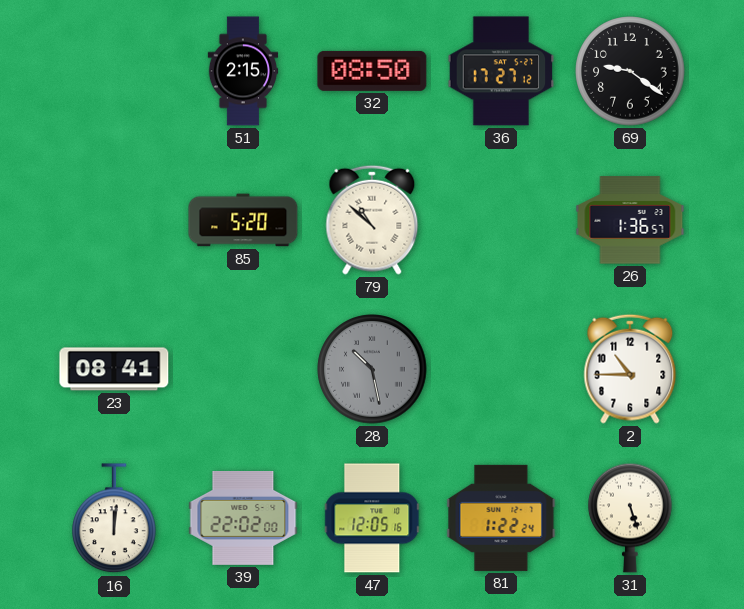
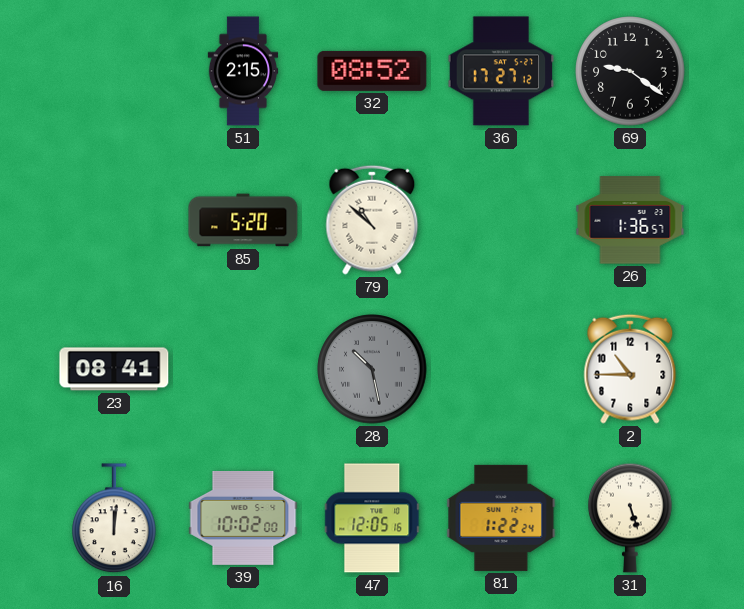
32: 08:50 -> 08:52
39: 22:02 -> 10:02
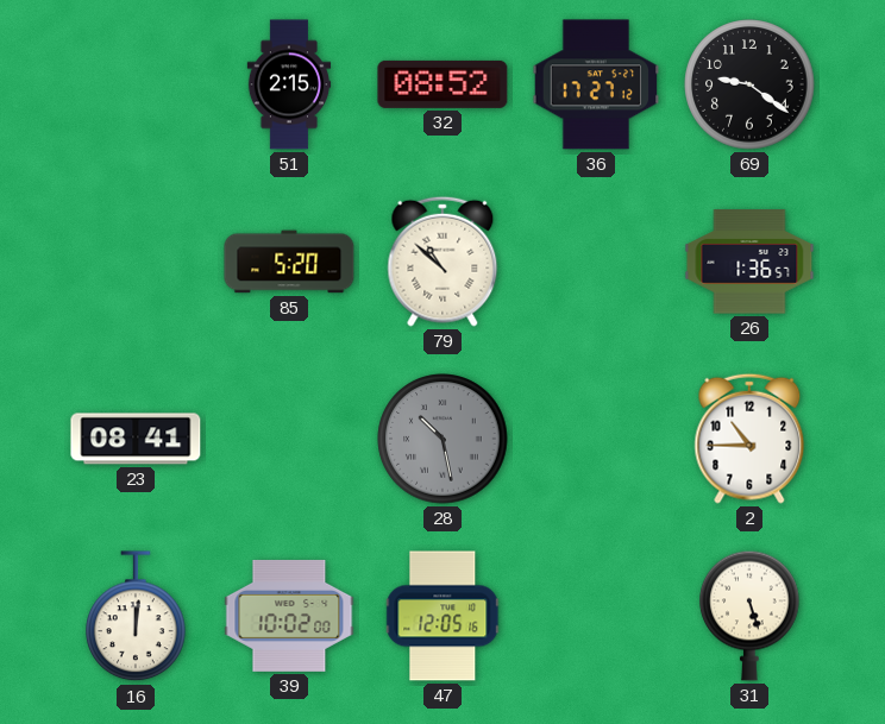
81: 1:22 -> none
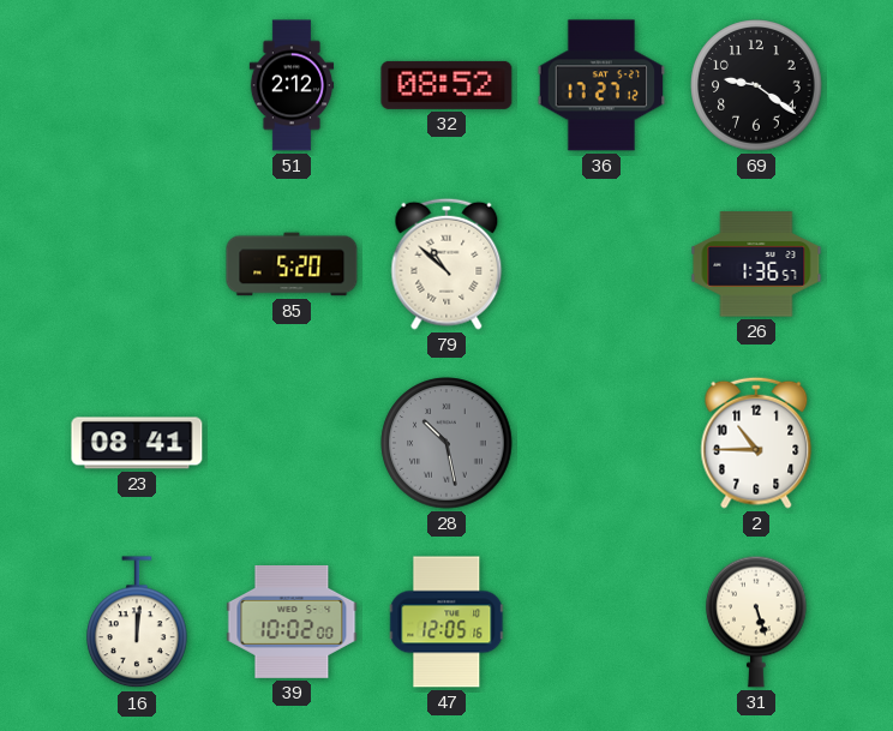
51: 2:15 -> 2:12
